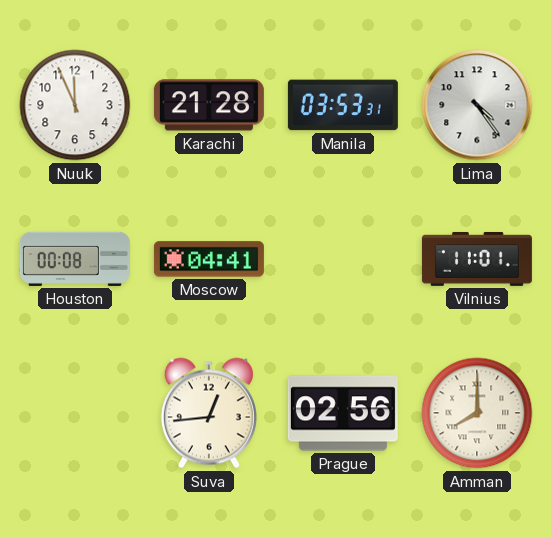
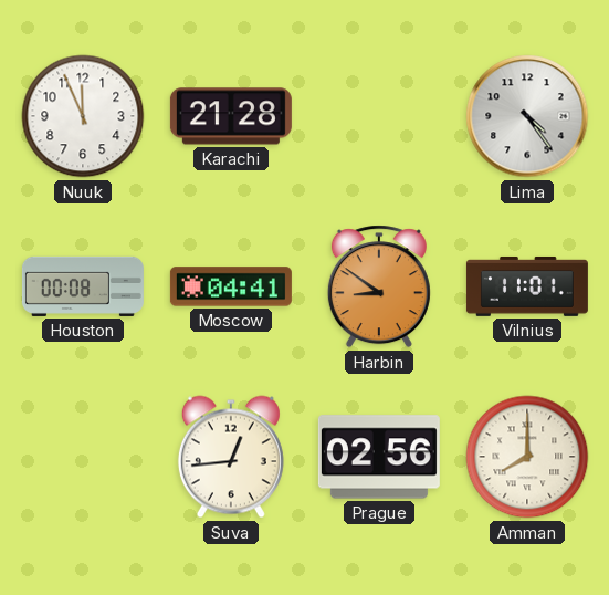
Manila: 03:53 -> none
Harbin: none -> 8:51
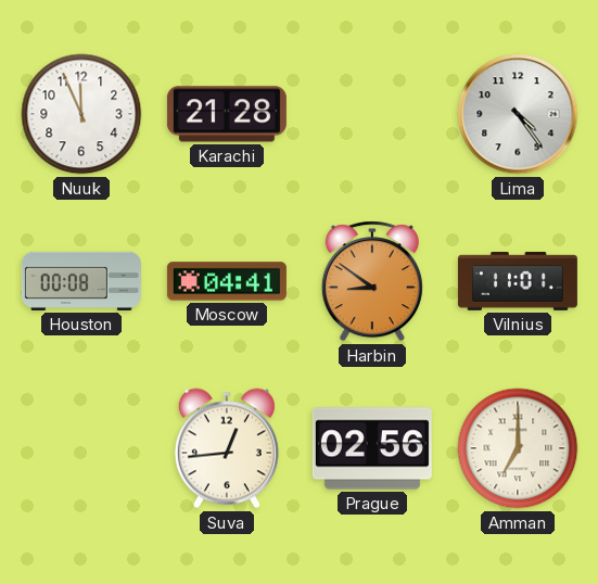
Amman: 8:00 -> 7:00
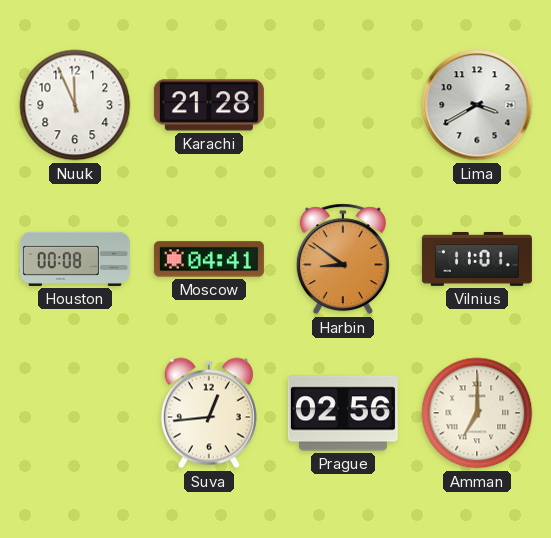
Lima: 4:24 -> 3:40
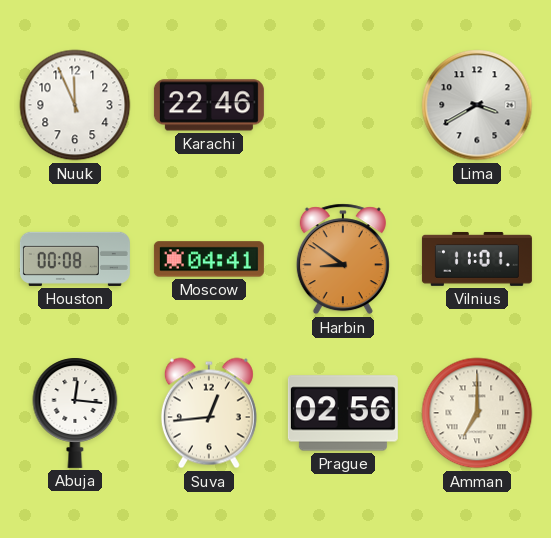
Karachi: 21:28 -> 22:46
Abuja: none -> 12:16
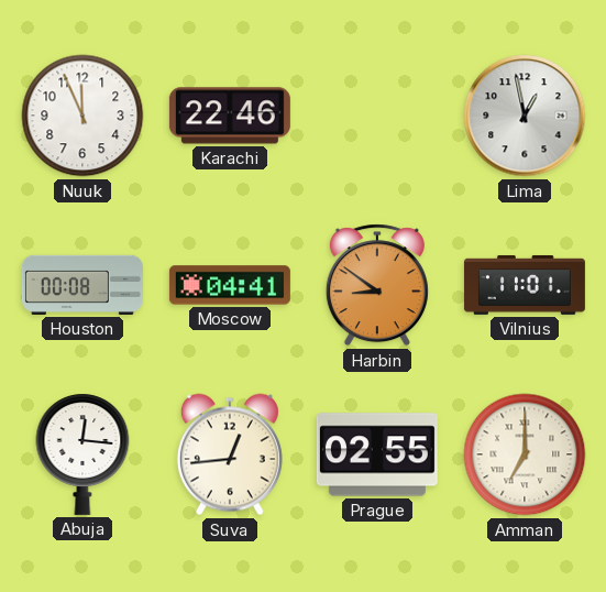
Lima: 3:40 -> 12:58
Prague: 02:56 -> 02:55
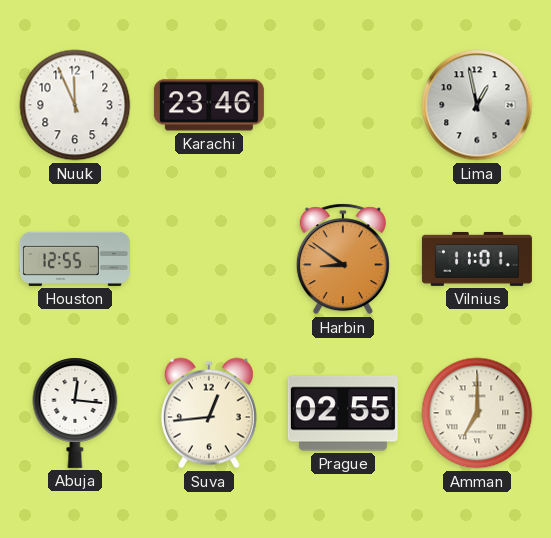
Karachi: 22:46 -> 23:46
Houston: 00:08 -> 12:55
Moscow: 04:41 -> none
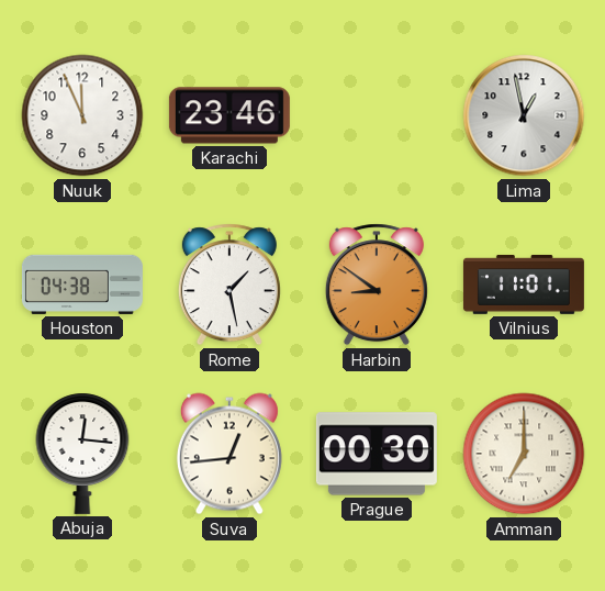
Houston: 12:55 -> 04:38
Rome: none -> 1:28
Prague: 02:55 -> 00:30
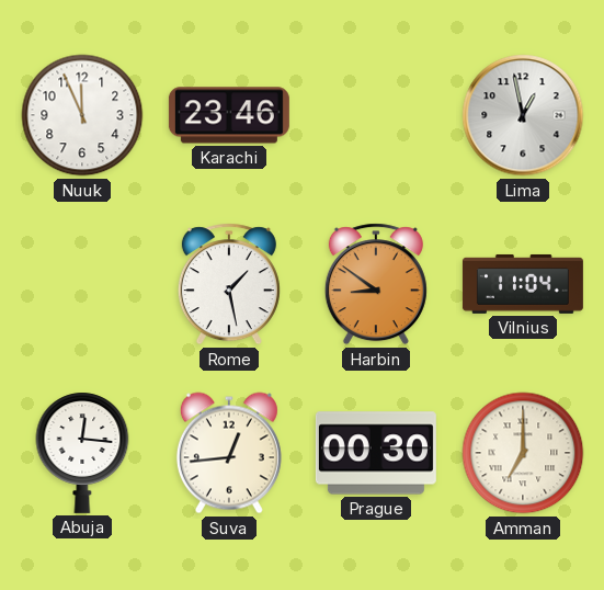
Houston: 04:38 -> none
Vilnius: 11:01 -> 11:04
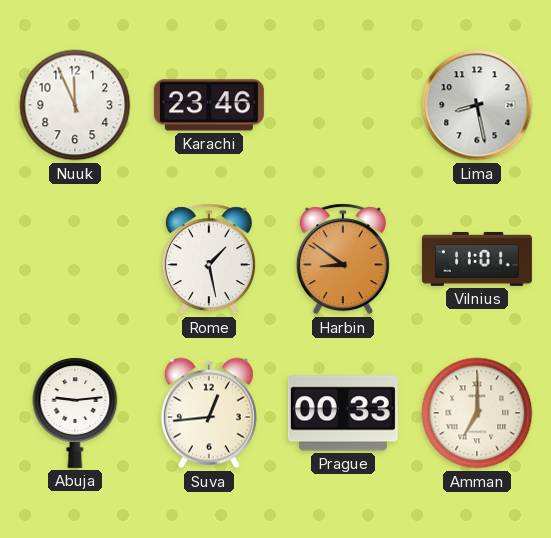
Lima: 12:58 -> 8:28
Vilnius: 11:04 -> 11:01
Abuja: 12:16 -> 9:14
Prague: 00:30 -> 00:33
